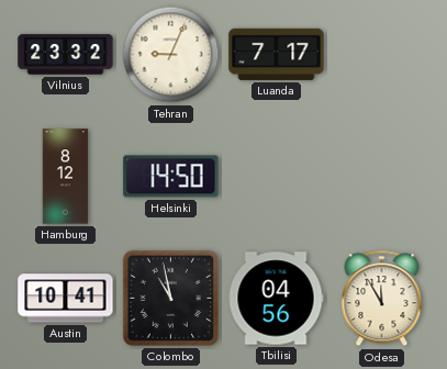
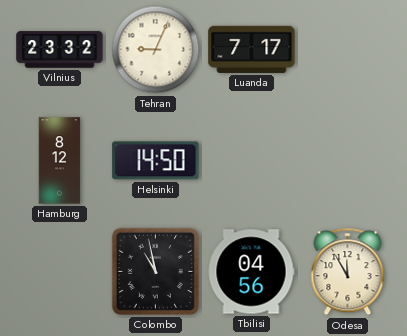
Austin: 10:41 -> none
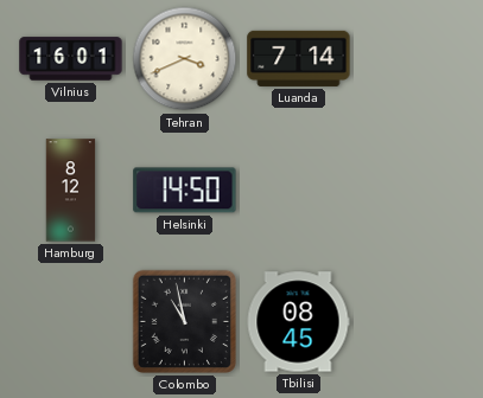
Vilnius: 23:32 -> 16:01
Tehran: 9:04 -> 3:41
Luanda: 7:17 -> 7:14
Tbilisi: 04:56 -> 08:45
Odesa: 11:55 -> none
